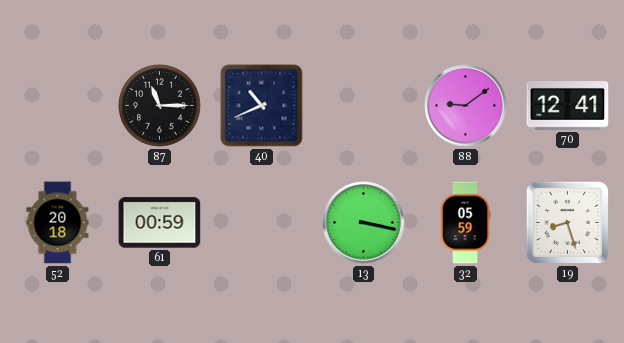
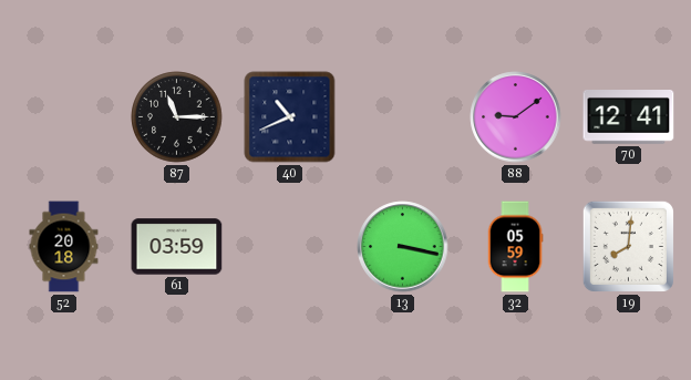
61: 00:59 -> 03:59
19: 8:27 -> 8:01
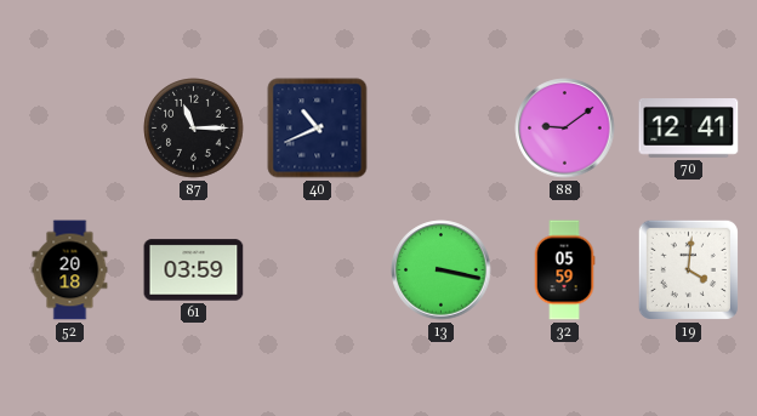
19: 8:01 -> 4:01
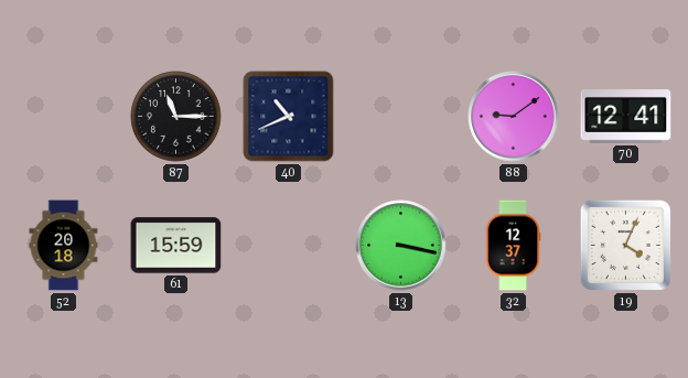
61: 03:59 -> 15:59
32: 05:59 -> 12:37
19: 4:01 -> 4:04
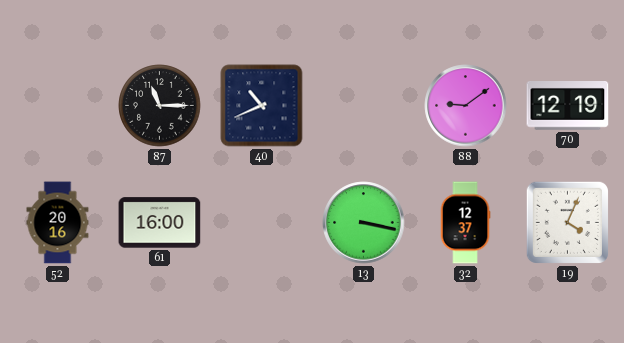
70: 12:41 -> 12:19
52: 20:18 -> 20:16
61: 15:59 -> 16:00
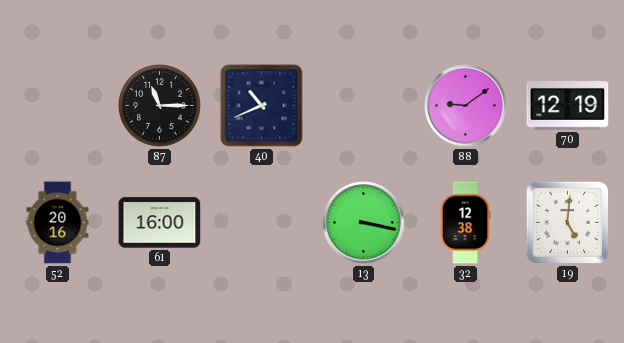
32: 12:37 -> 12:38
19: 4:04 -> 5:01
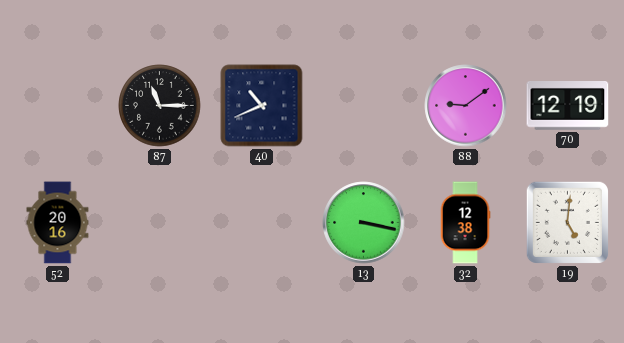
61: 16:00 -> none
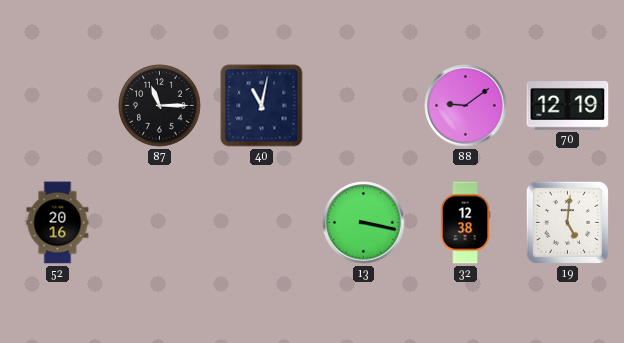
40: 10:41 -> 11:02
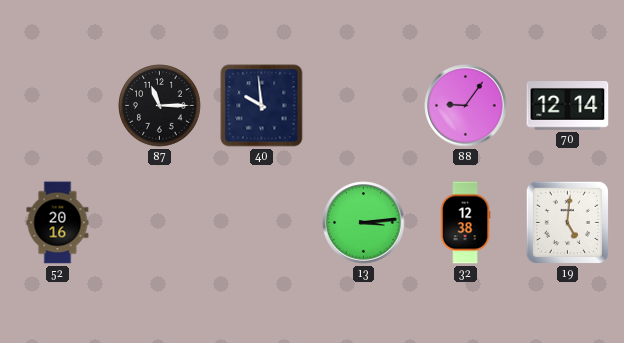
40: 11:02 -> 9:59
88: 9:09 -> 9:06
70: 12:19 -> 12:14
13: 3:17 -> 3:14
